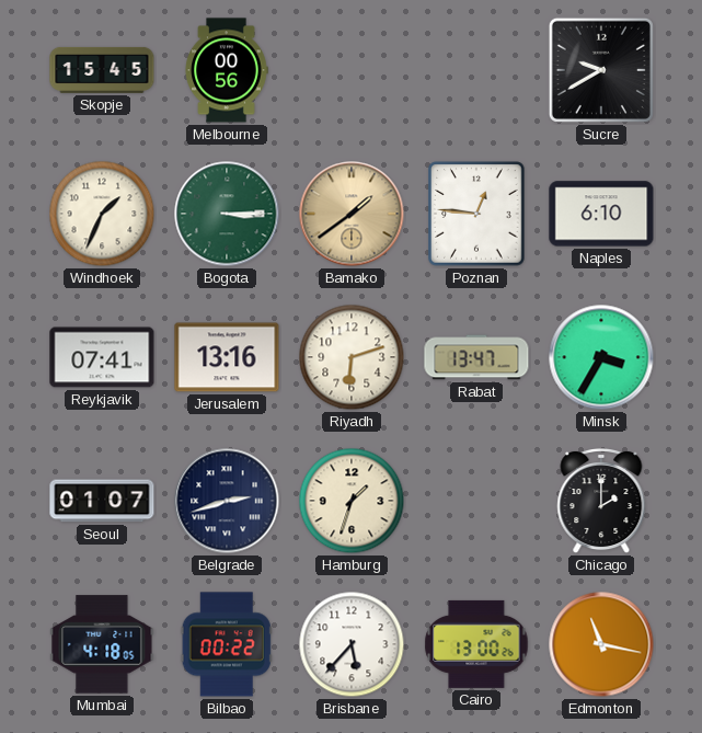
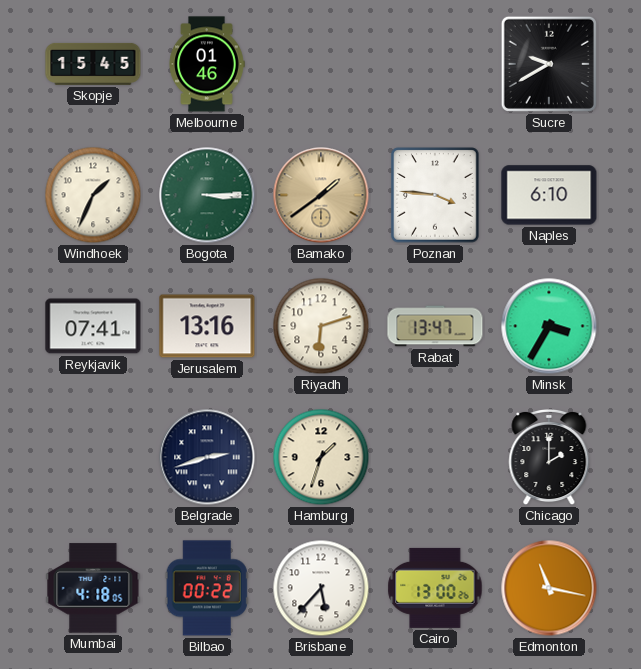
Melbourne: 00:56 -> 01:46
Poznan: 12:46 -> 3:46
Seoul: 01:07 -> none
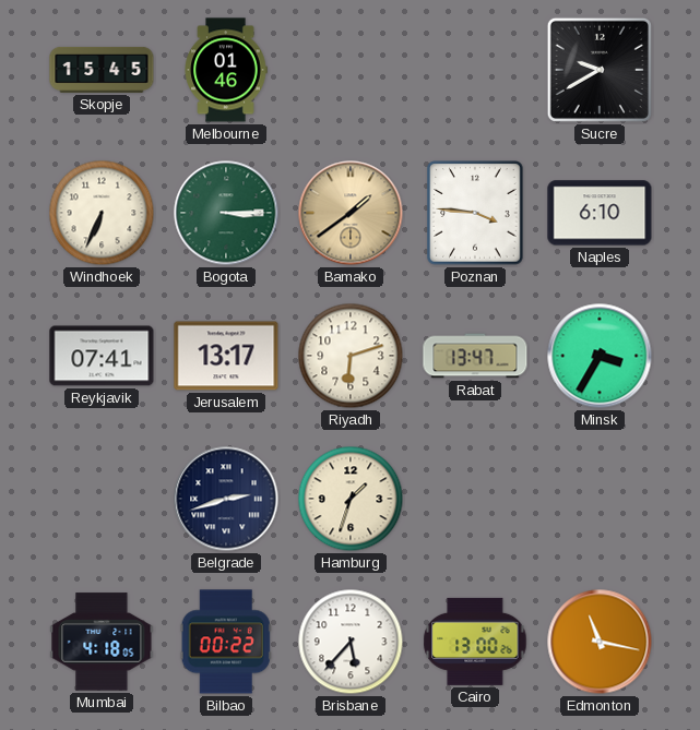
Windhoek: 1:34 -> 6:34
Jerusalem: 13:16 -> 13:17
Chicago: 2:00 -> none
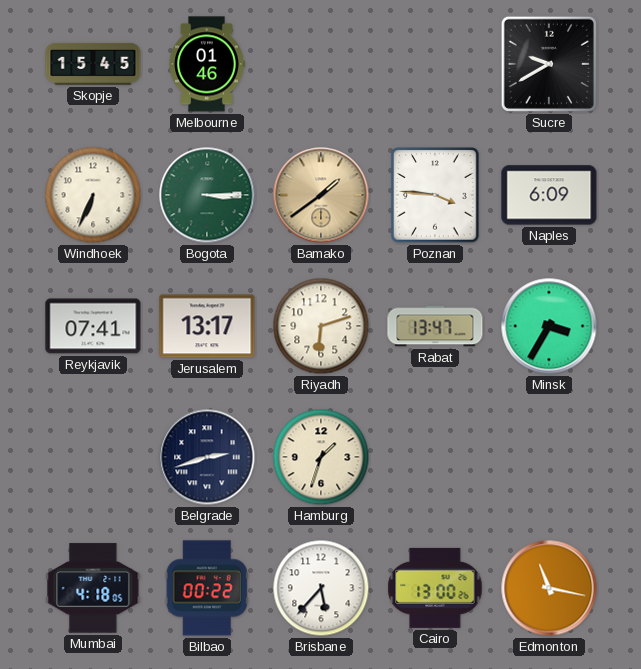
Naples: 6:10 -> 6:09
